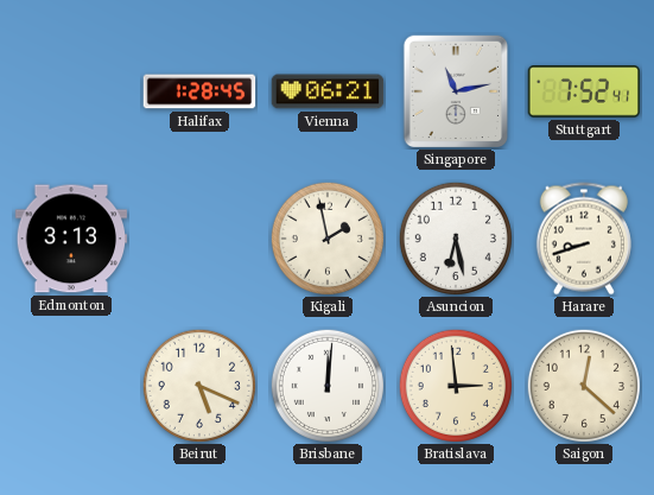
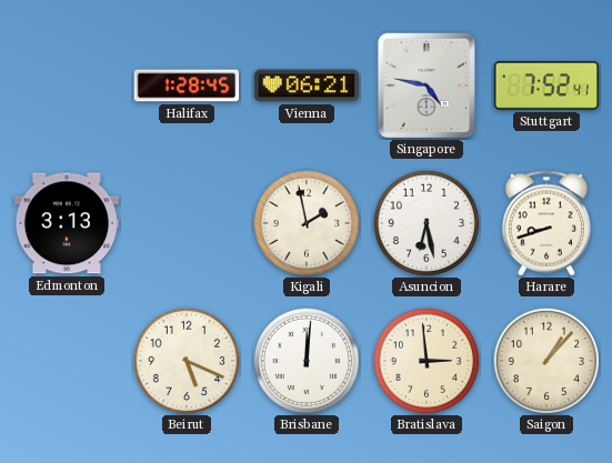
Singapore: 11:13 -> 4:47
Saigon: 12:22 -> 1:07
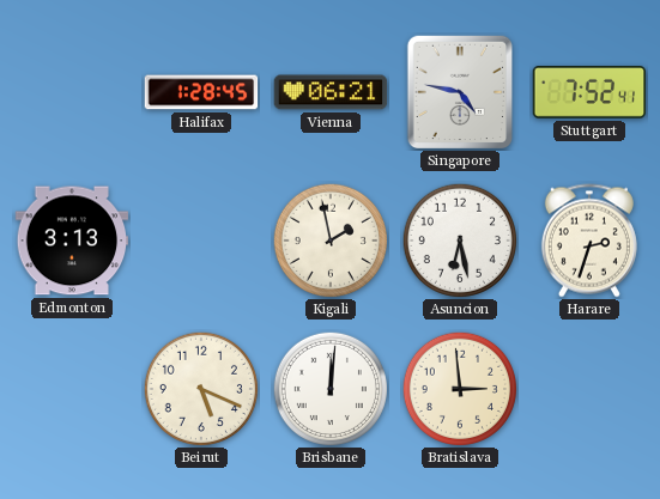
Harare: 8:42 -> 2:33
Saigon: 1:07 -> none
